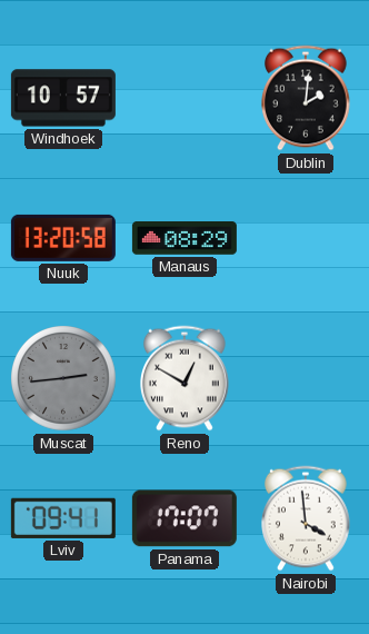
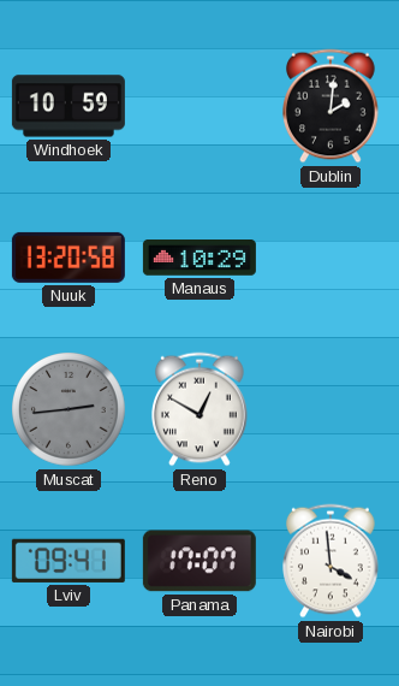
Windhoek: 10:57 -> 10:59
Manaus: 08:29 -> 10:29
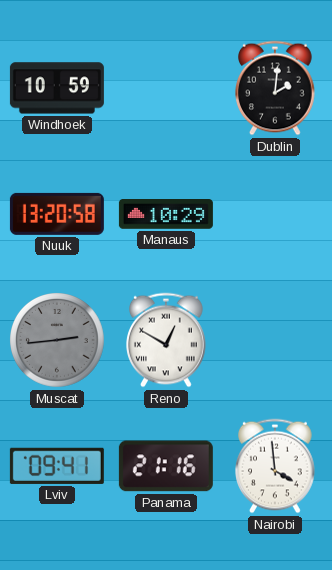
Panama: 17:07 -> 21:16
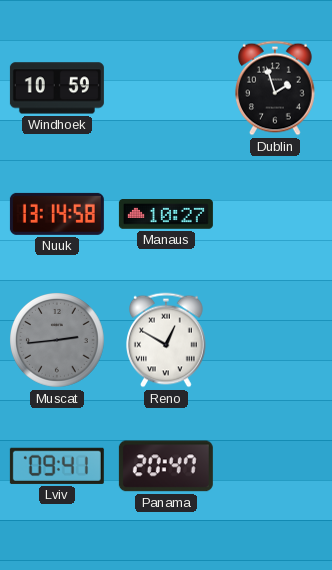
Dublin: 2:01 -> 1:57
Nuuk: 13:20 -> 13:14
Manaus: 10:29 -> 10:27
Panama: 21:16 -> 20:47
Nairobi: 3:59 -> none
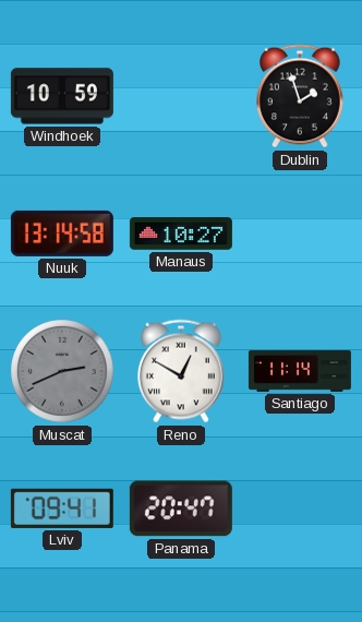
Muscat: 2:44 -> 2:41
Santiago: none -> 11:14
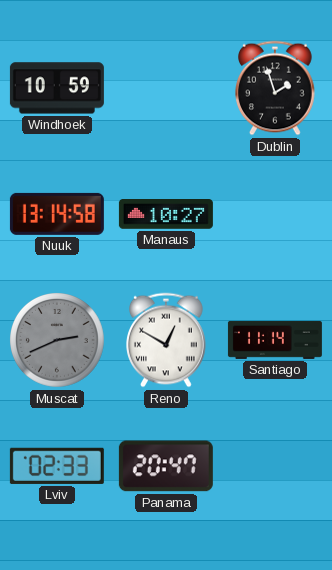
Lviv: 09:41 -> 02:33
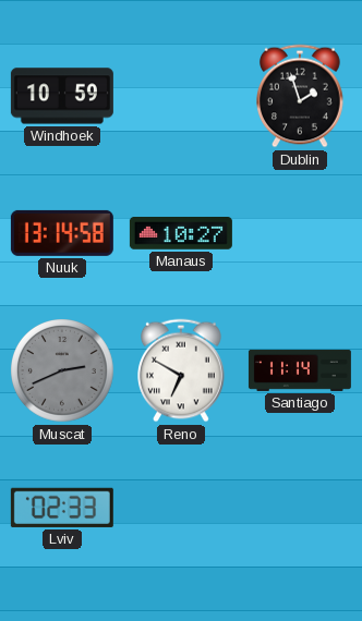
Reno: 12:50 -> 6:50
Panama: 20:47 -> none
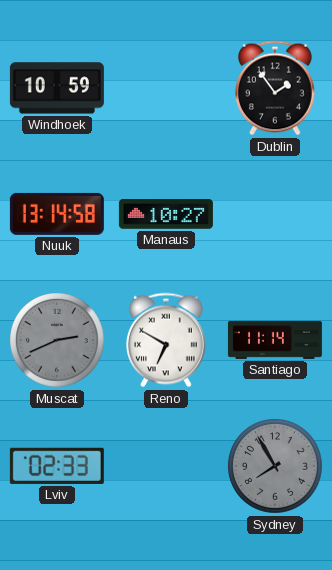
Dublin: 1:57 -> 1:54
Sydney: none -> 7:55
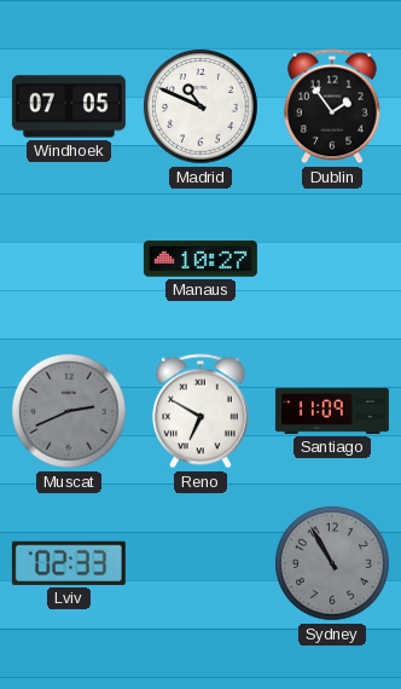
Windhoek: 10:59 -> 07:05
Madrid: none -> 10:49
Nuuk: 13:14 -> none
Santiago: 11:14 -> 11:09
Sydney: 7:55 -> 10:55
